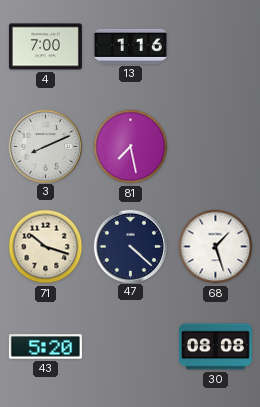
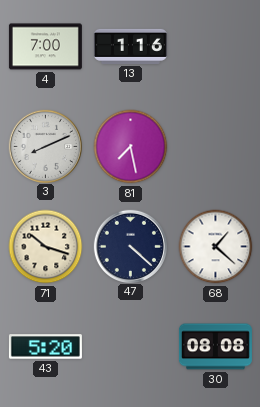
68: 1:27 -> 1:22
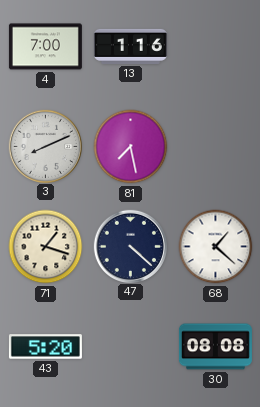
71: 10:18 -> 1:18
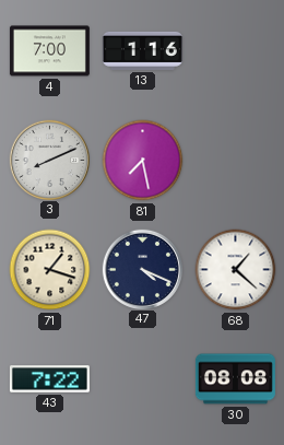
47: 4:22 -> 4:19
43: 5:20 -> 7:22
